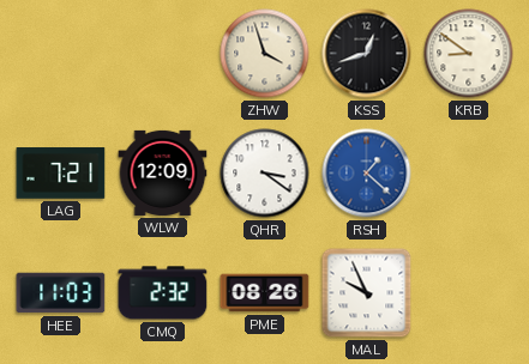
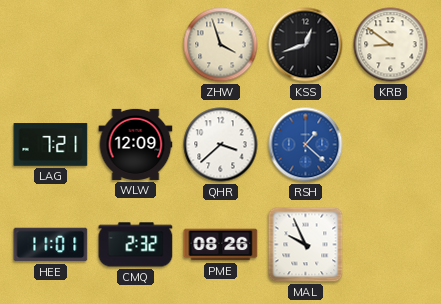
QHR: 3:21 -> 3:38
HEE: 11:03 -> 11:01
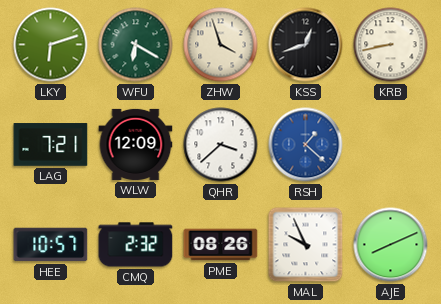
LKY: none -> 6:12
WFU: none -> 6:20
KRB: 8:51 -> 8:43
HEE: 11:01 -> 10:57
AJE: none -> 8:11
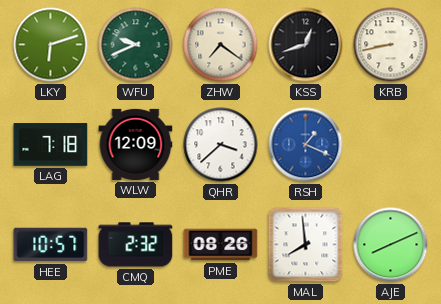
WFU: 6:20 -> 9:41
ZHW: 3:57 -> 7:21
LAG: 7:21 -> 7:18
RSH: 1:22 -> 1:19
MAL: 9:56 -> 7:59
